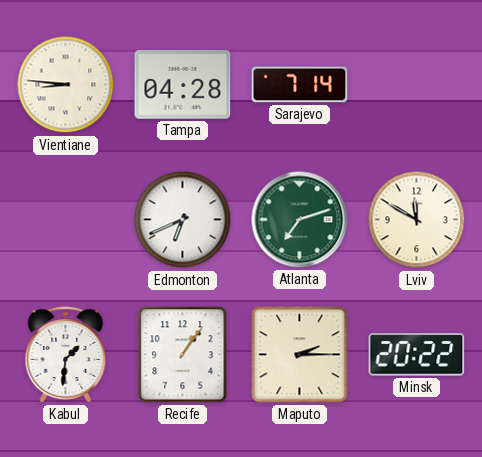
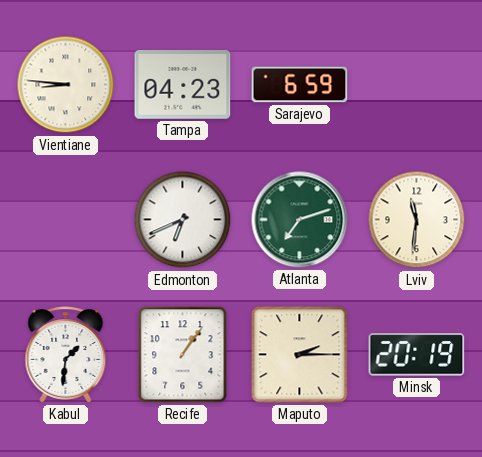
Tampa: 04:28 -> 04:23
Sarajevo: 7:14 -> 6:59
Lviv: 11:50 -> 11:31
Minsk: 20:22 -> 20:19
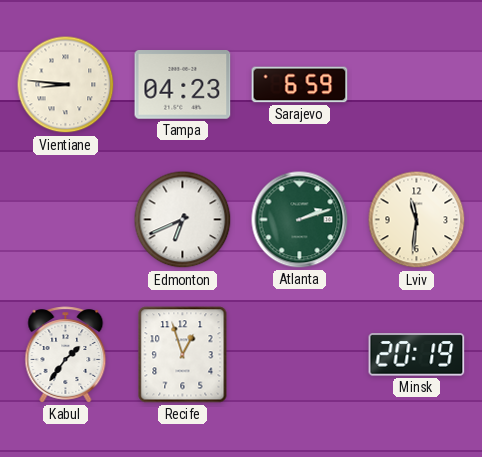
Atlanta: 7:12 -> 2:12
Kabul: 1:31 -> 1:36
Recife: 1:06 -> 12:57
Maputo: 2:15 -> none
